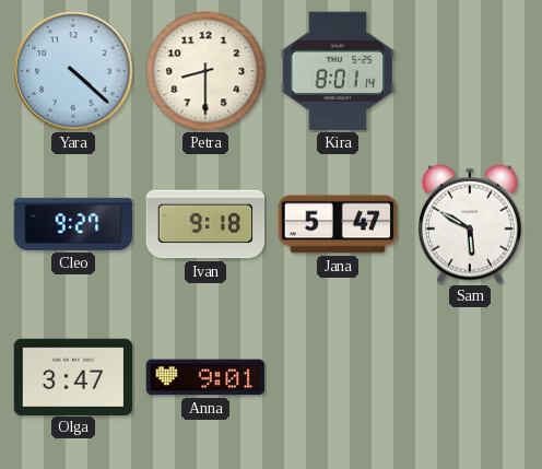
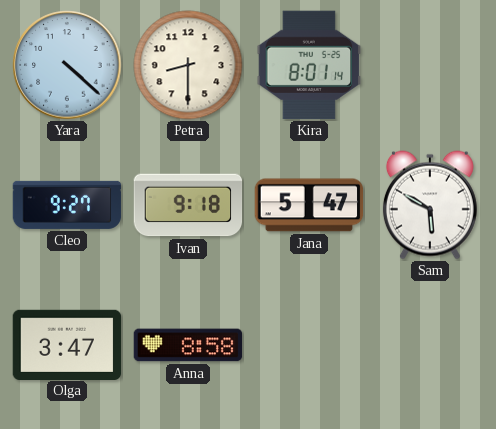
Anna: 9:01 -> 8:58
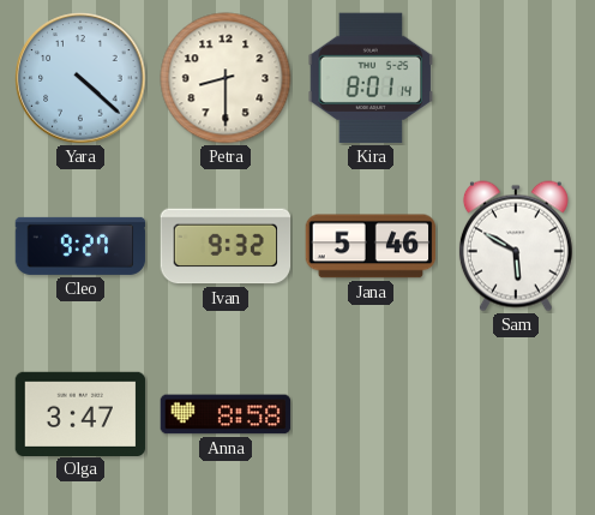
Ivan: 9:18 -> 9:32
Jana: 5:47 -> 5:46
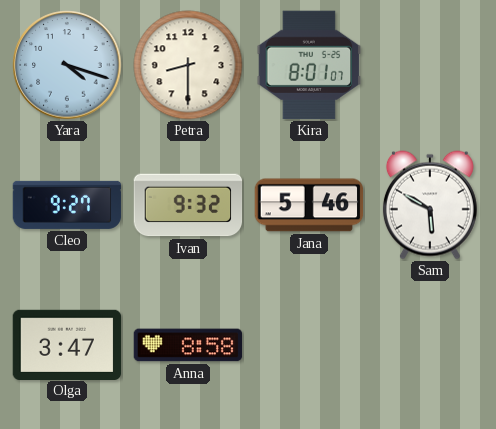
Yara: 4:22 -> 4:18
Kira: 8:01:14 -> 8:01:07
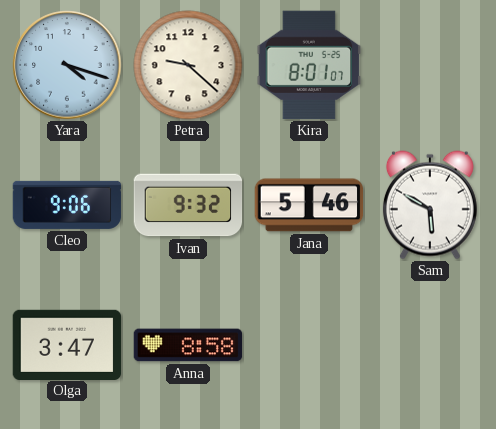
Petra: 8:30 -> 9:22
Cleo: 9:27 -> 9:06
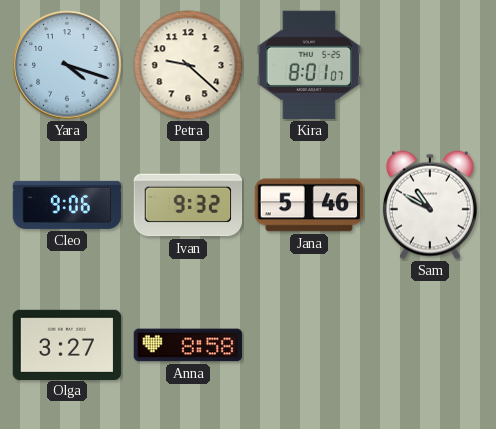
Sam: 5:50 -> 10:50
Olga: 3:47 -> 3:27
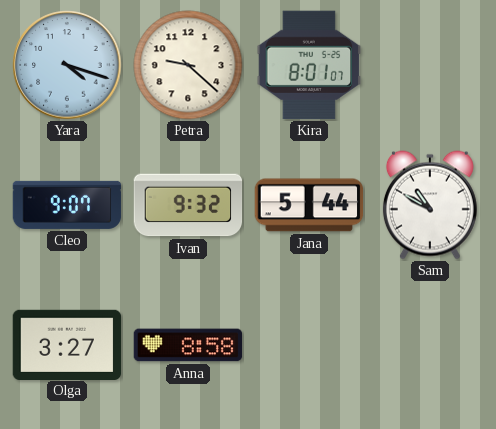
Cleo: 9:06 -> 9:07
Jana: 5:46 -> 5:44
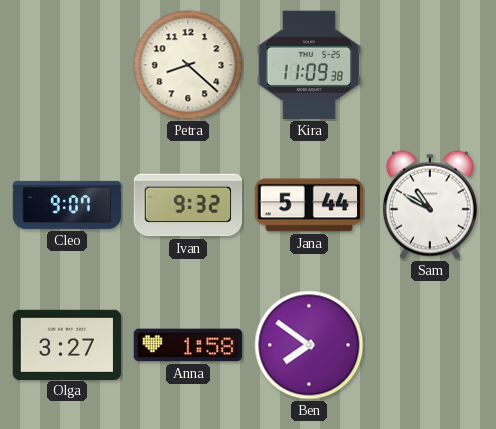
Yara: 4:18 -> none
Petra: 9:22 -> 8:22
Kira: 8:01 -> 11:09
Anna: 8:58 -> 1:58
Ben: none -> 7:51
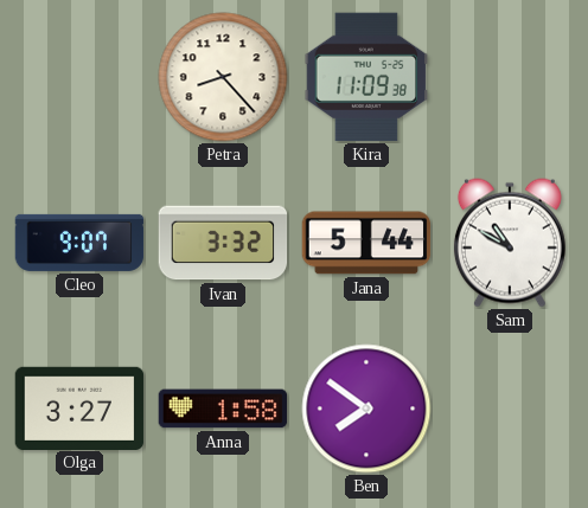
Petra: 8:22 -> 8:23
Ivan: 9:32 -> 3:32
